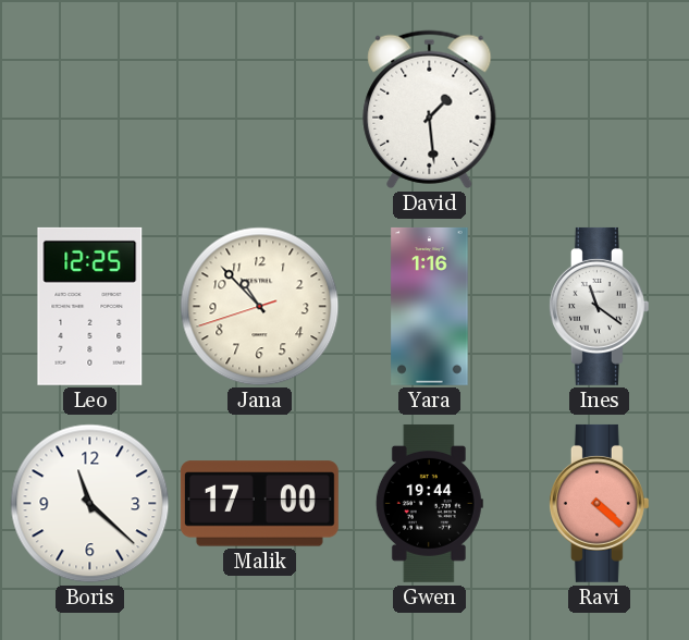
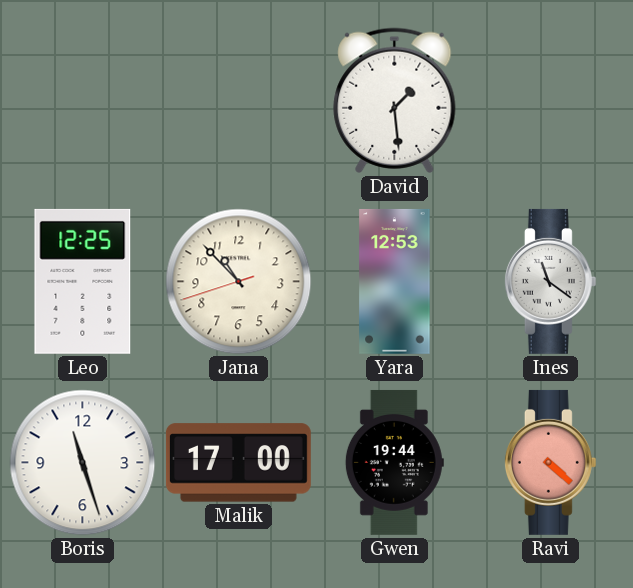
Yara: 1:16 -> 12:53
Boris: 11:22 -> 11:27
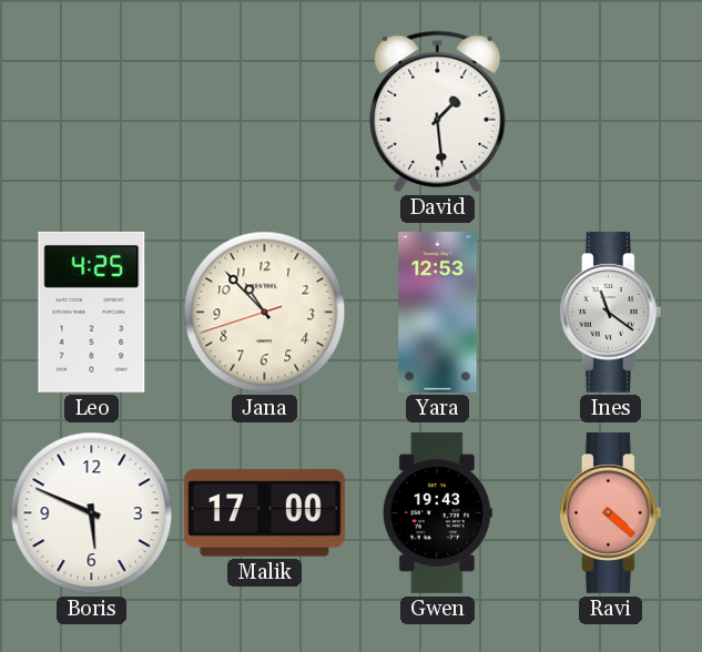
Leo: 12:25 -> 4:25
Boris: 11:27 -> 5:49
Gwen: 19:44 -> 19:43
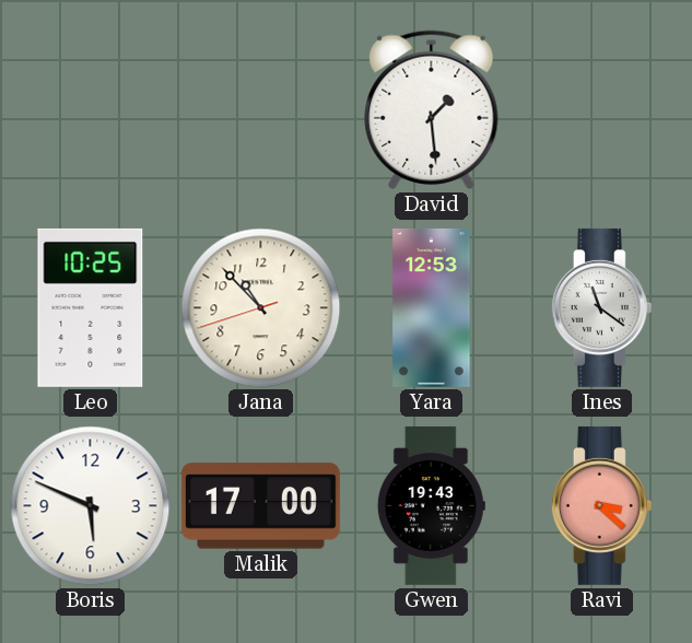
Leo: 4:25 -> 10:25
Ravi: 4:22 -> 3:22
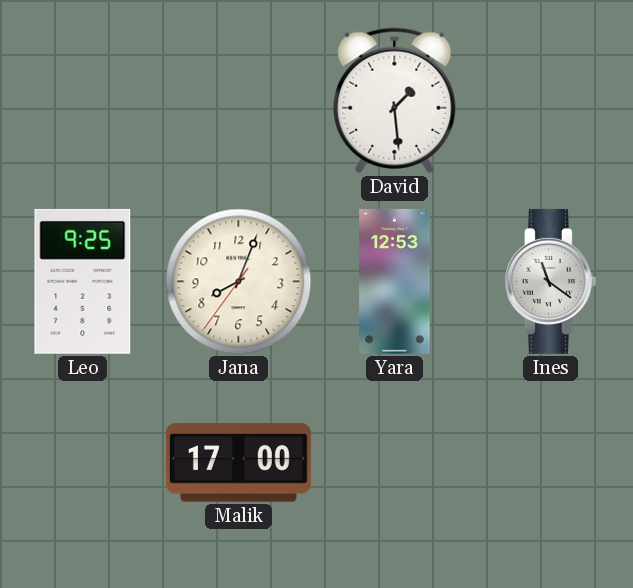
Leo: 10:25 -> 9:25
Jana: 10:52 -> 8:03
Boris: 5:49 -> none
Gwen: 19:43 -> none
Ravi: 3:22 -> none
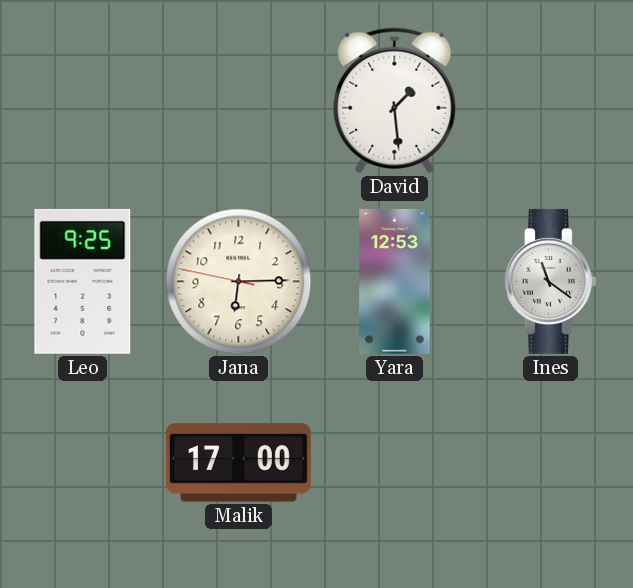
Jana: 8:03 -> 6:14
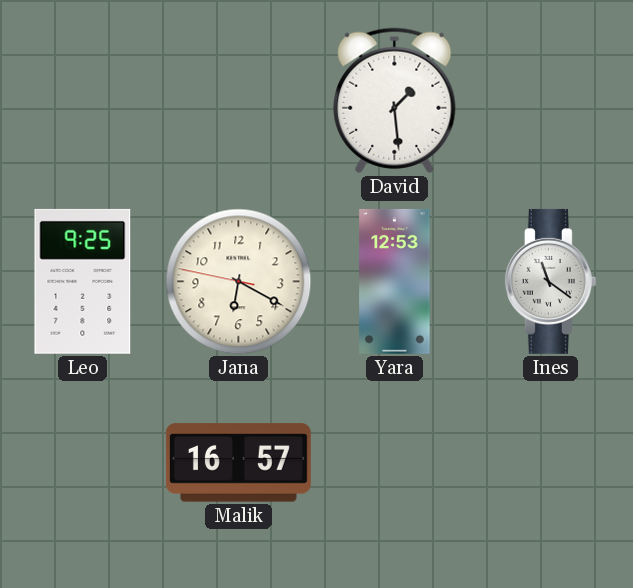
Jana: 6:14 -> 6:19
Malik: 17:00 -> 16:57
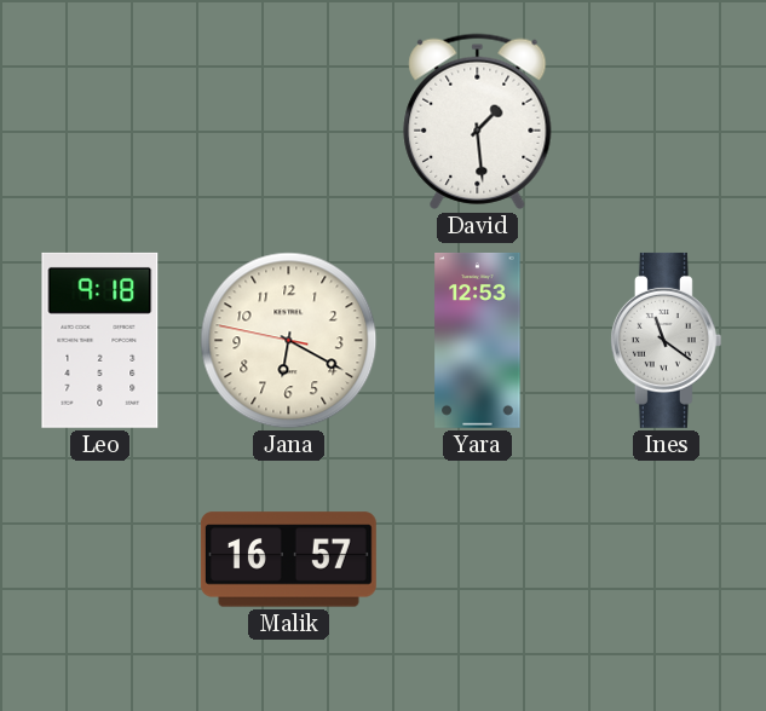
Leo: 9:25 -> 9:18
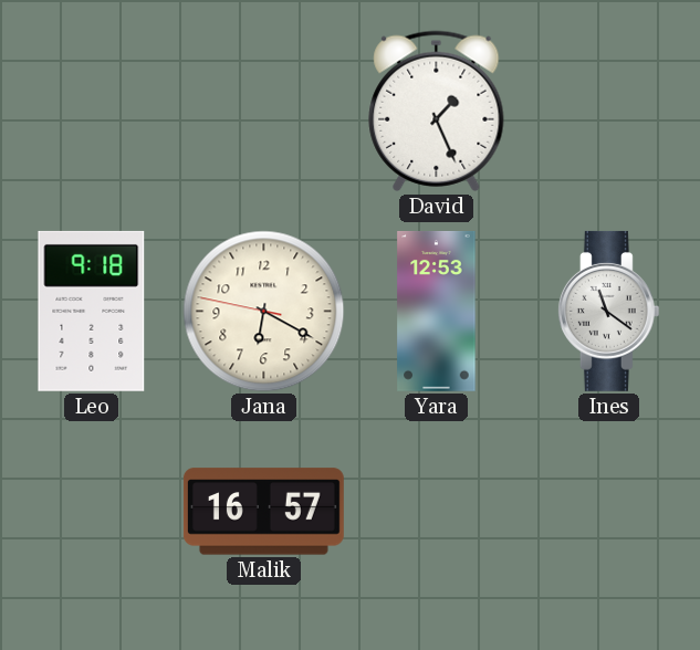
David: 1:29 -> 1:26
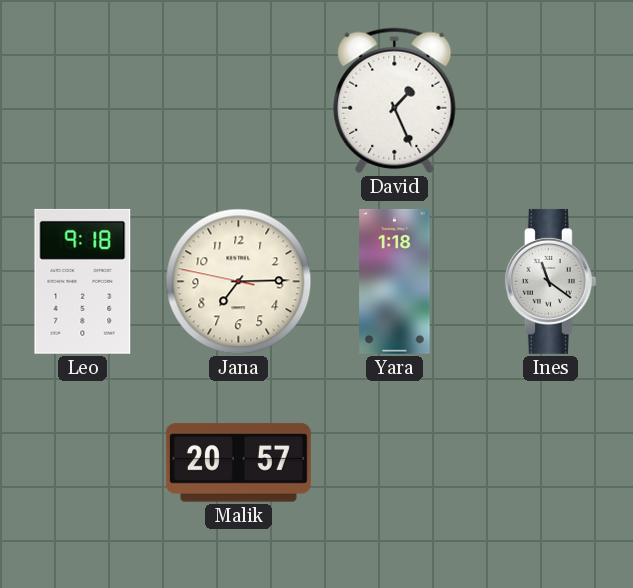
Jana: 6:19 -> 7:14
Yara: 12:53 -> 1:18
Malik: 16:57 -> 20:57
